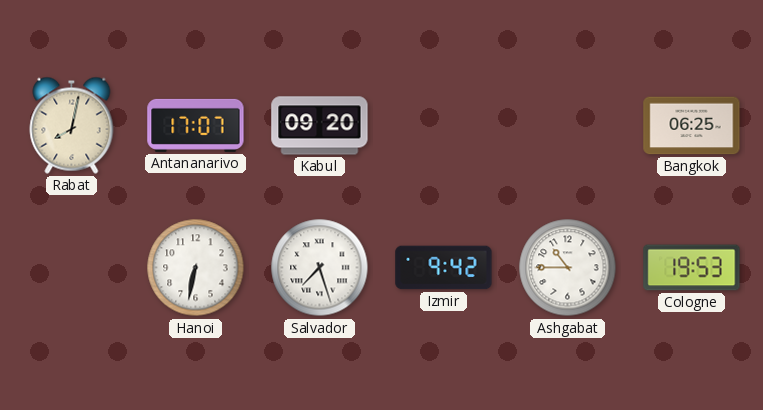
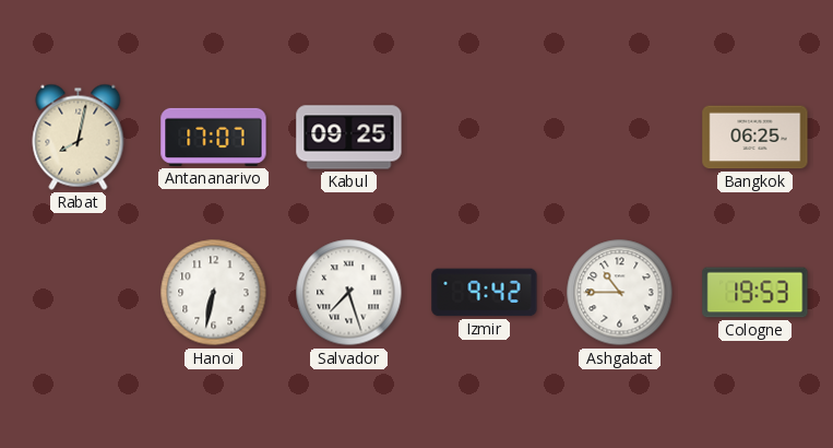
Kabul: 09:20 -> 09:25
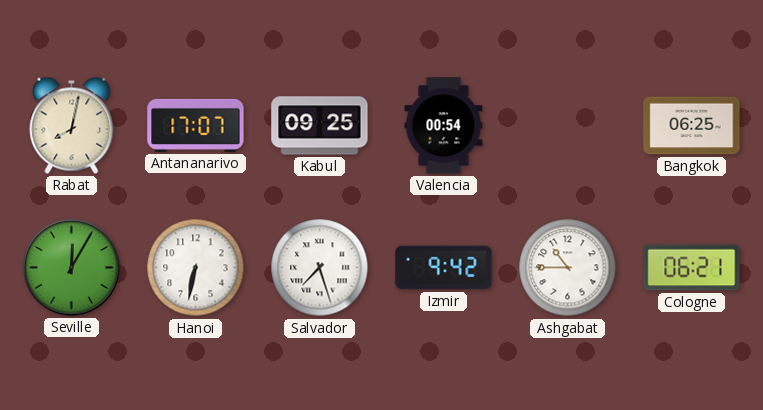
Valencia: none -> 00:54
Seville: none -> 12:05
Cologne: 19:53 -> 06:21
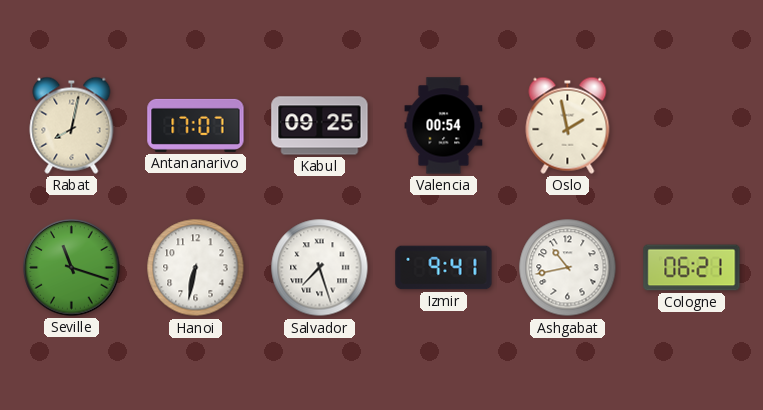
Oslo: none -> 1:58
Bangkok: 06:25 -> none
Seville: 12:05 -> 11:18
Izmir: 9:42 -> 9:41
Ashgabat: 10:45 -> 10:43
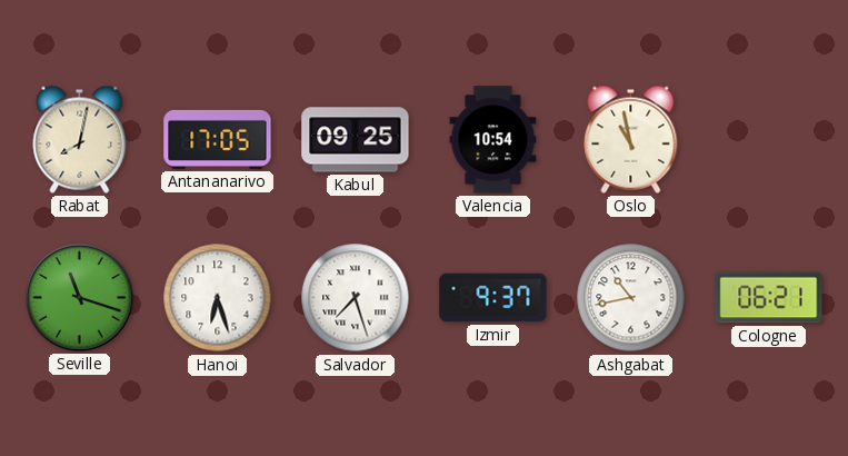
Antananarivo: 17:07 -> 17:05
Valencia: 00:54 -> 10:54
Oslo: 1:58 -> 10:58
Hanoi: 6:32 -> 6:27
Izmir: 9:41 -> 9:37
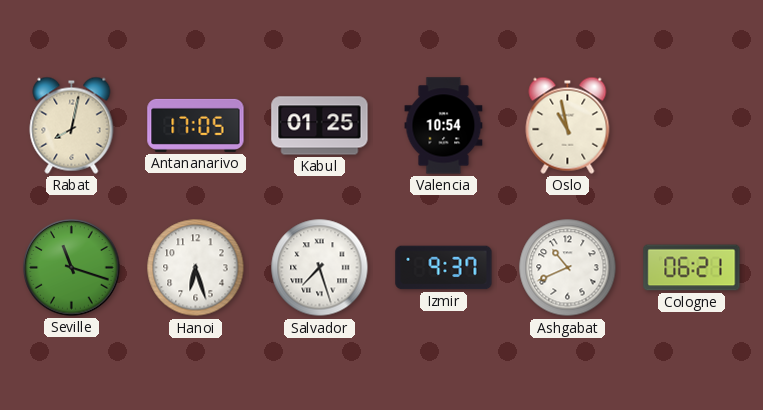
Kabul: 09:25 -> 01:25
Ashgabat: 10:43 -> 10:41
